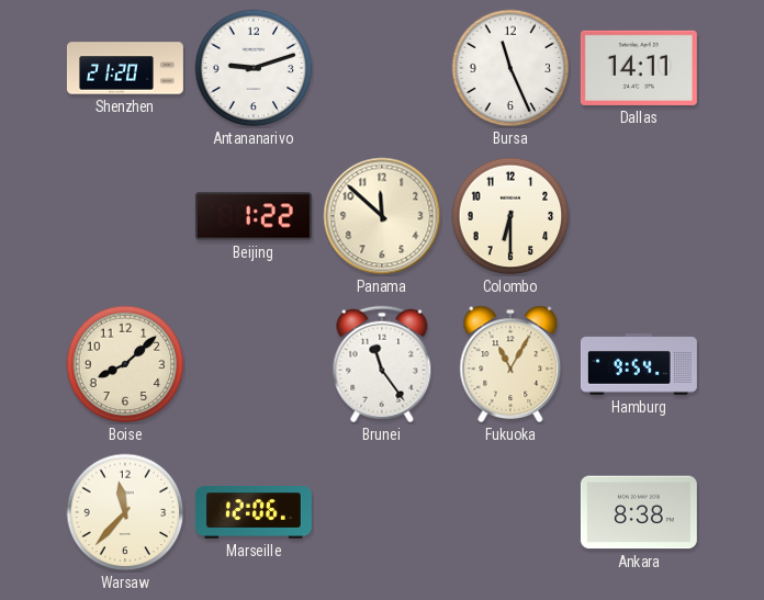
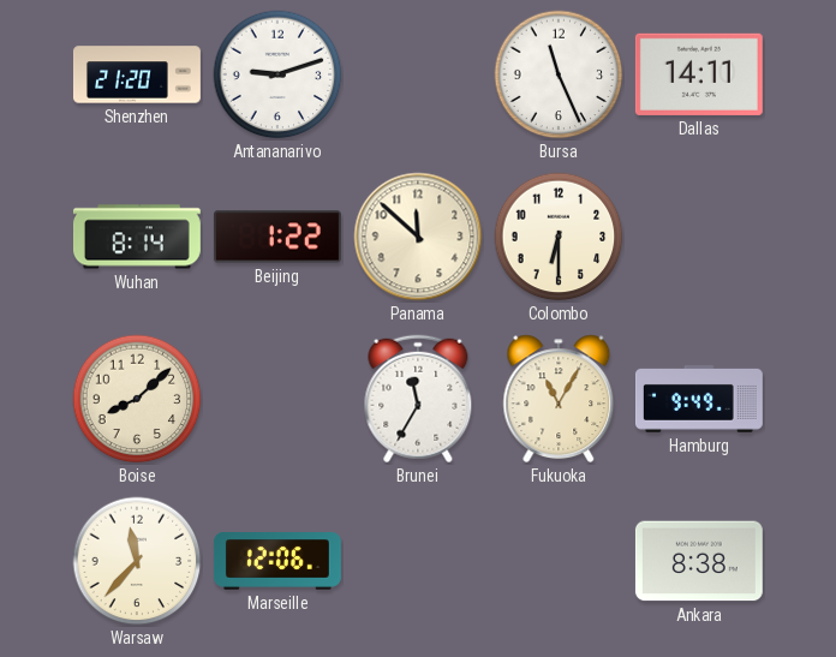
Wuhan: none -> 8:14
Brunei: 11:24 -> 11:35
Hamburg: 9:54 -> 9:49
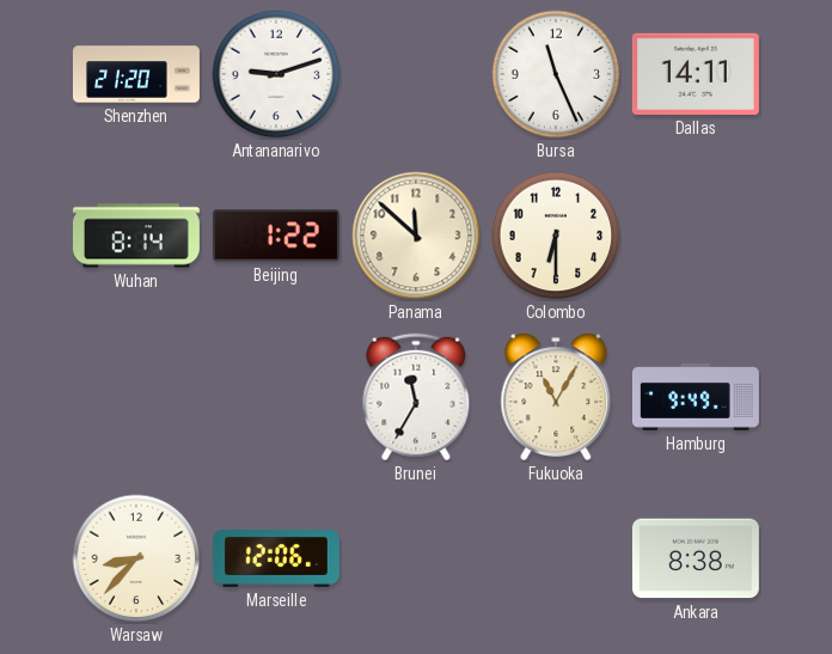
Boise: 8:08 -> none
Warsaw: 11:37 -> 8:37
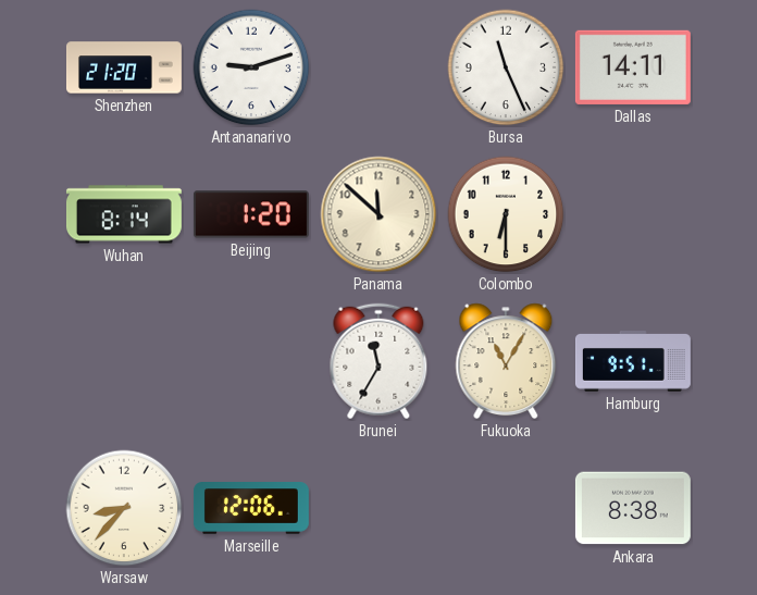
Beijing: 1:22 -> 1:20
Hamburg: 9:49 -> 9:51
